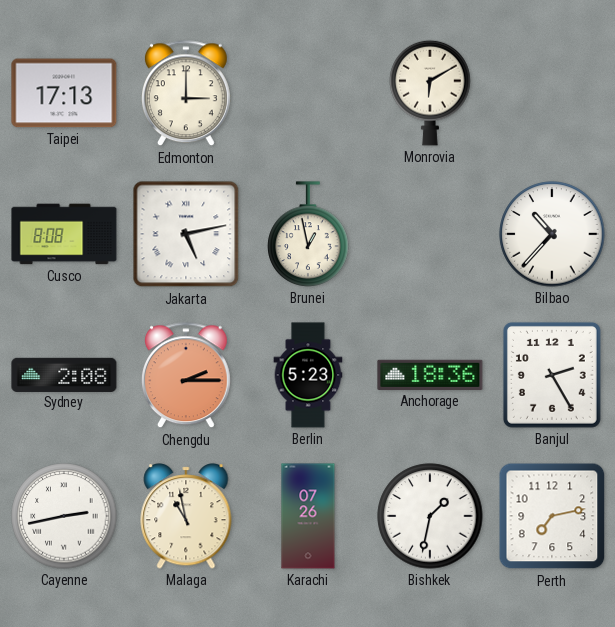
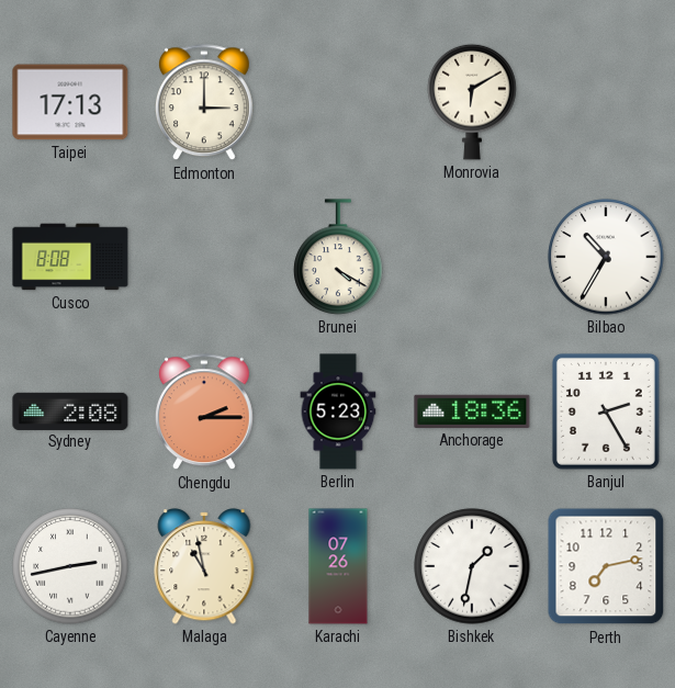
Jakarta: 5:13 -> none
Brunei: 12:58 -> 4:20
Bilbao: 10:37 -> 10:35
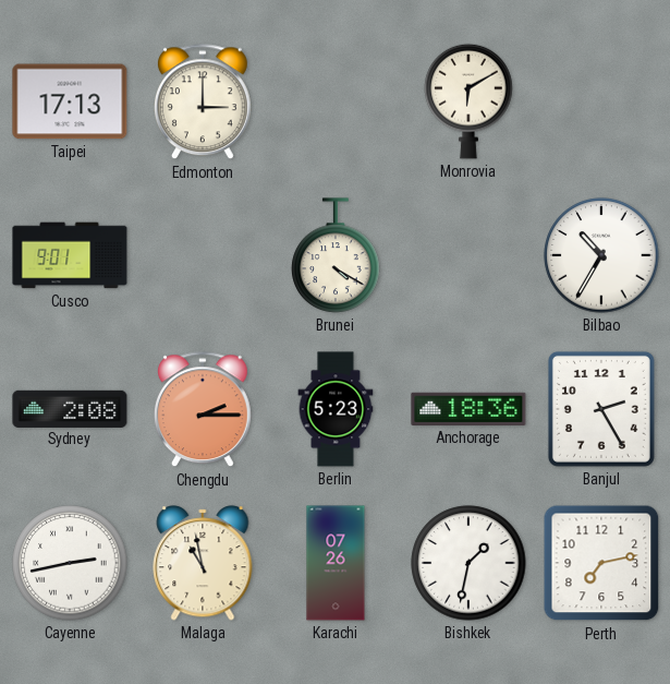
Cusco: 8:08 -> 9:01
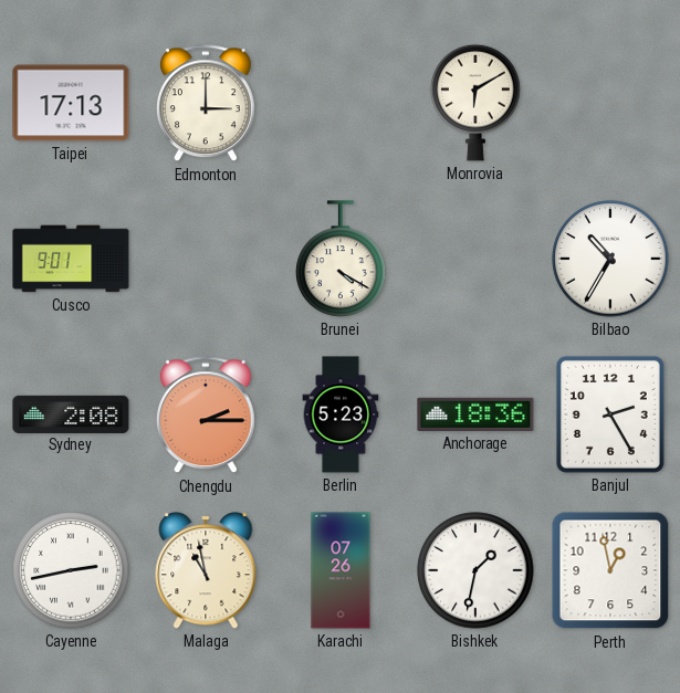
Perth: 7:13 -> 12:58
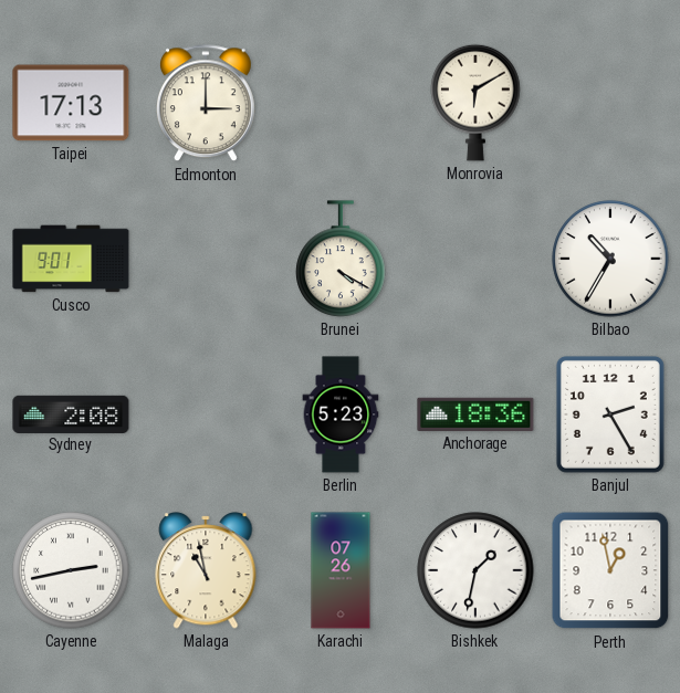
Chengdu: 2:15 -> none
